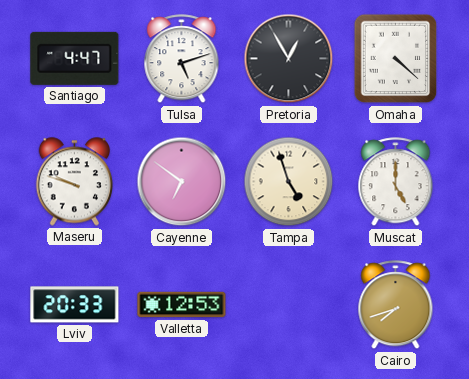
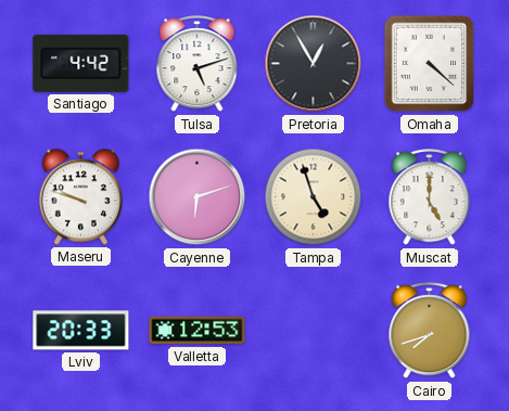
Santiago: 4:47 -> 4:42
Cayenne: 6:51 -> 6:12
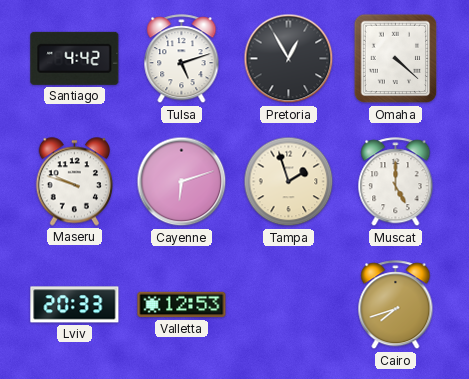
Tampa: 4:57 -> 1:57
